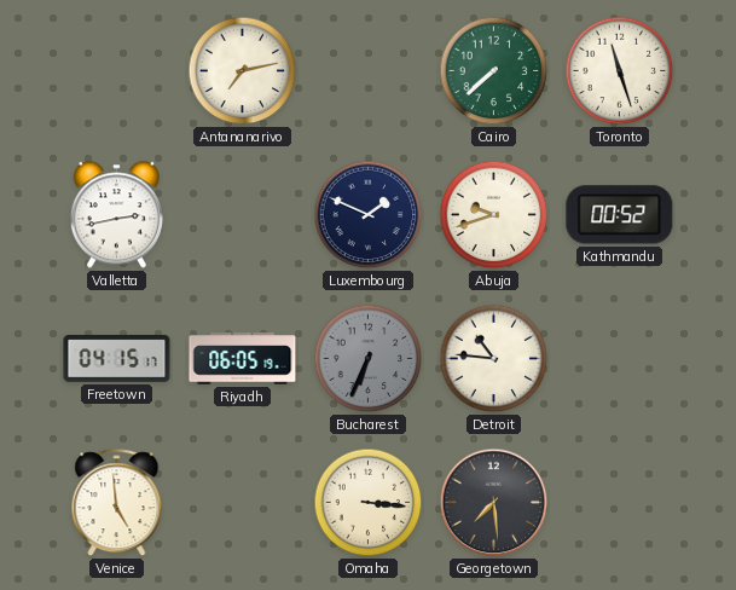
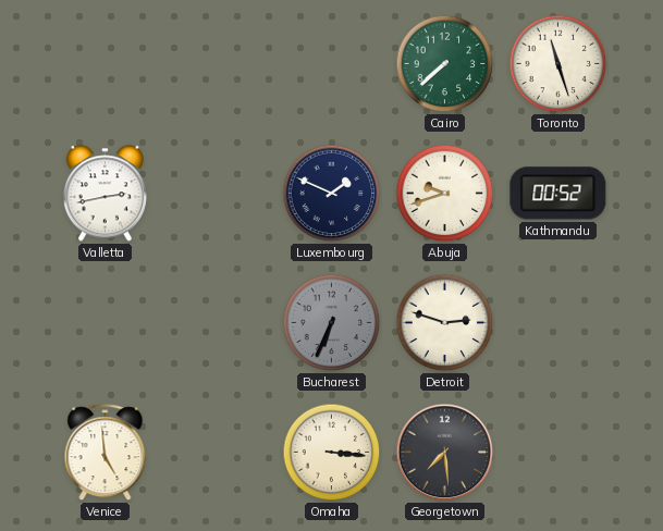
Antananarivo: 7:13 -> none
Freetown: 04:15 -> none
Riyadh: 06:05 -> none
Detroit: 10:46 -> 2:48
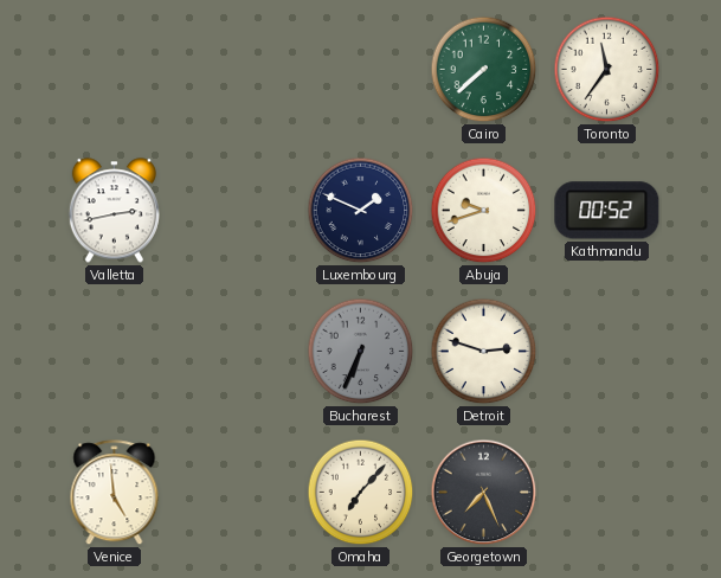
Toronto: 11:27 -> 11:36
Omaha: 3:16 -> 7:07
Georgetown: 7:29 -> 7:26
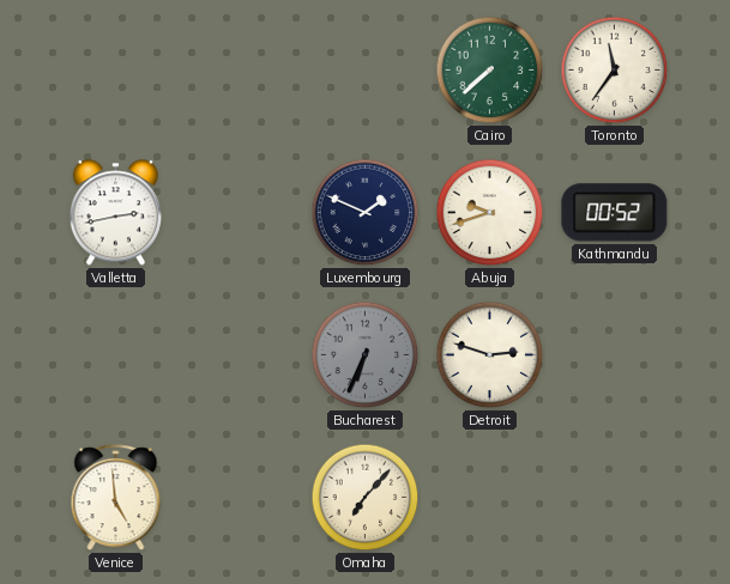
Georgetown: 7:26 -> none
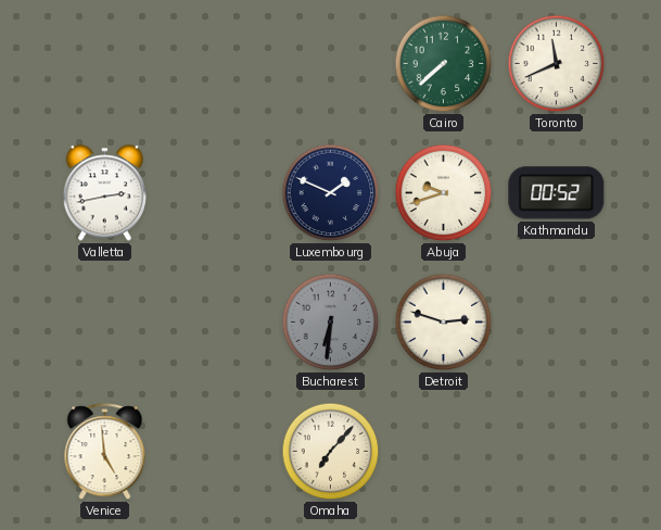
Toronto: 11:36 -> 11:41
Bucharest: 6:34 -> 6:31
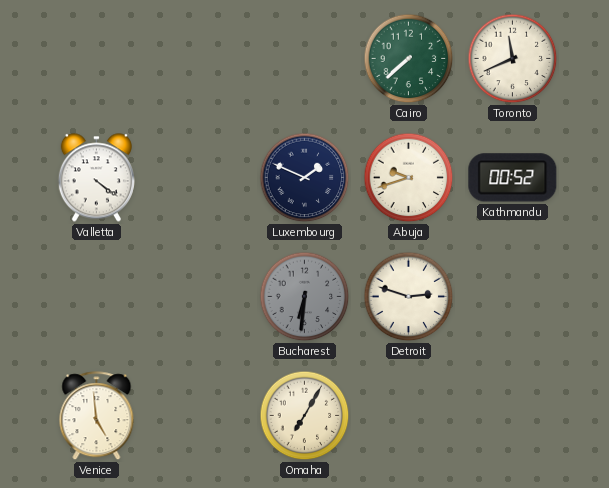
Valletta: 2:43 -> 4:21
Omaha: 7:07 -> 7:05
